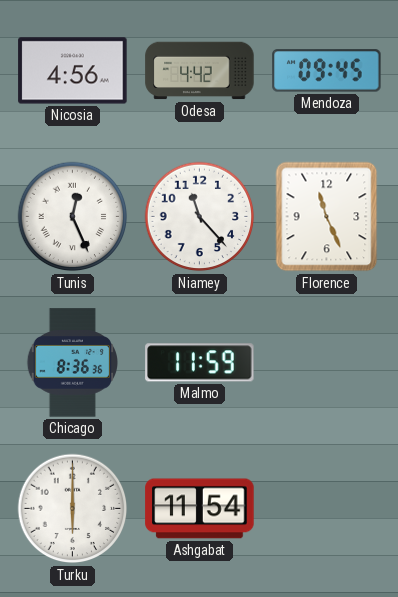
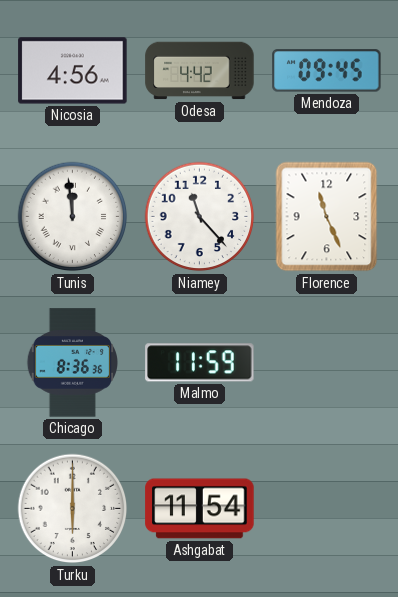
Tunis: 12:26 -> 11:59
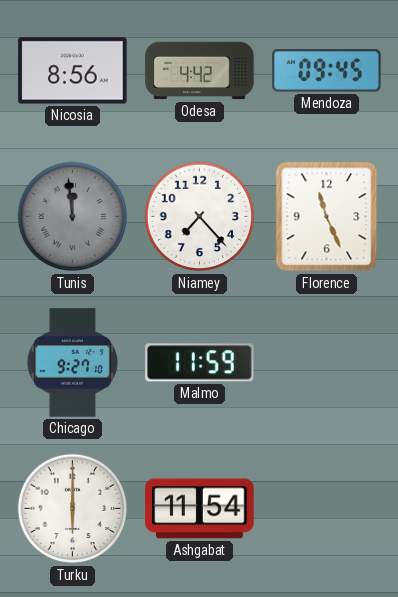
Nicosia: 4:56 -> 8:56
Tunis dial: white -> grey
Niamey: 11:23 -> 7:23
Chicago: 8:36 -> 9:27
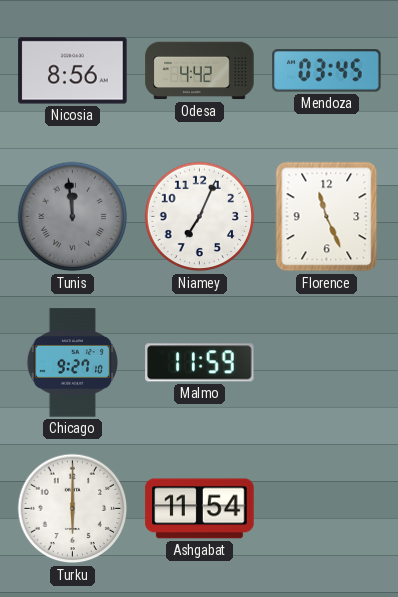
Mendoza: 09:45 -> 03:45
Niamey: 7:23 -> 7:04
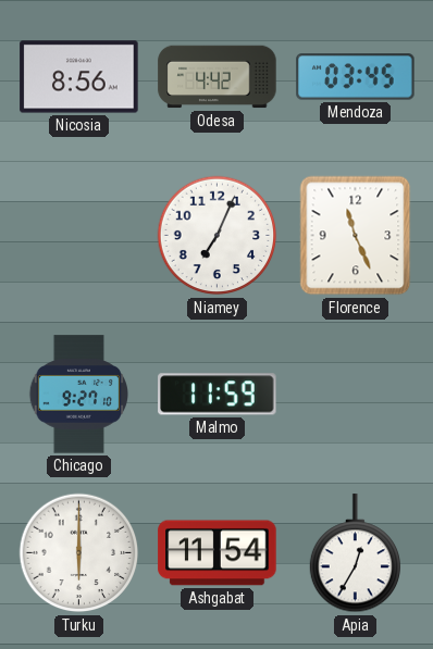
Tunis: 11:59 -> none
Apia: none -> 12:35
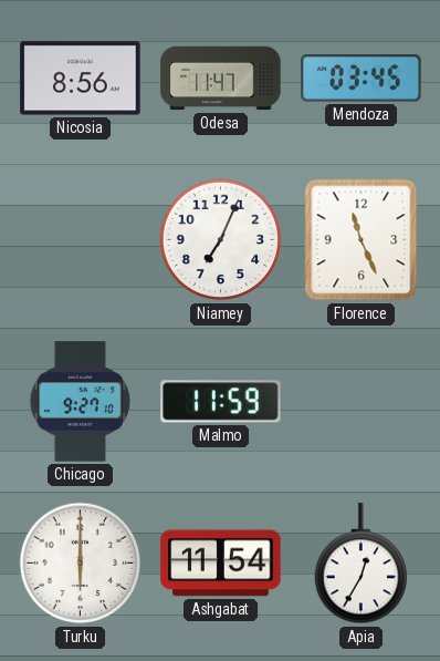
Odesa: 4:42 -> 11:47
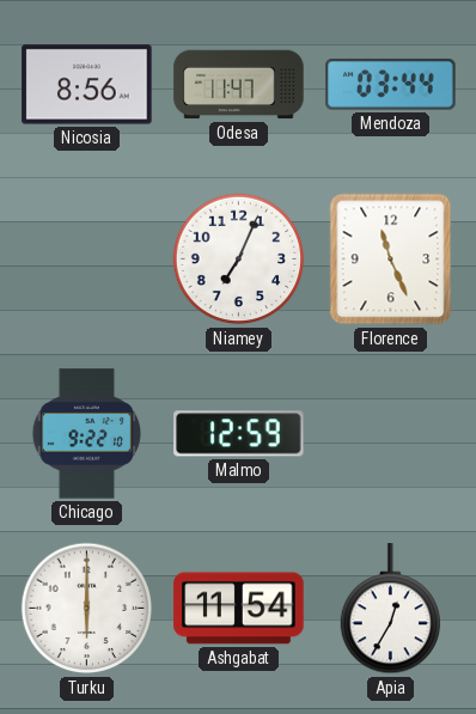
Mendoza: 03:45 -> 03:44
Chicago: 9:27 -> 9:22
Malmo: 11:59 -> 12:59
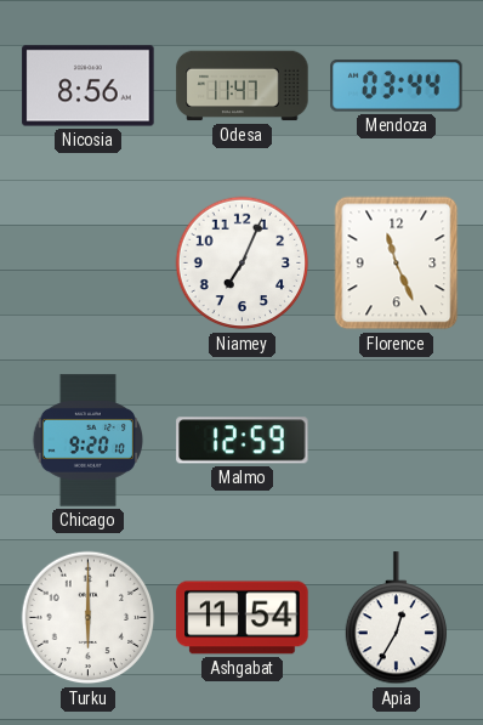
Chicago: 9:22 -> 9:20
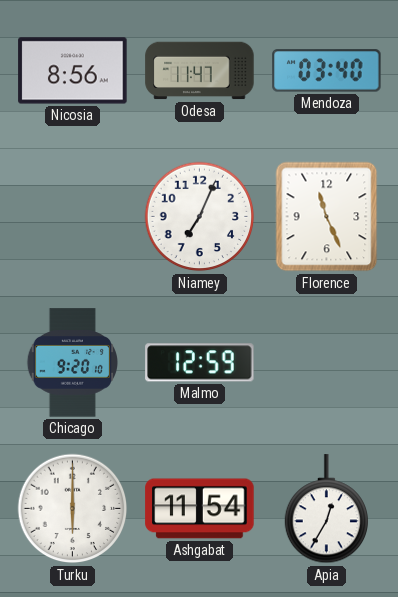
Mendoza: 03:44 -> 03:40
